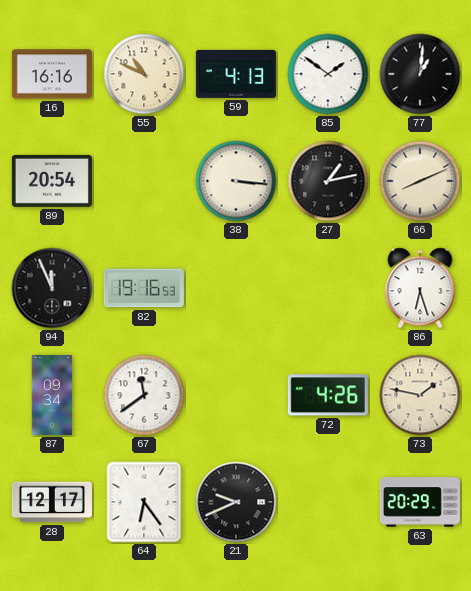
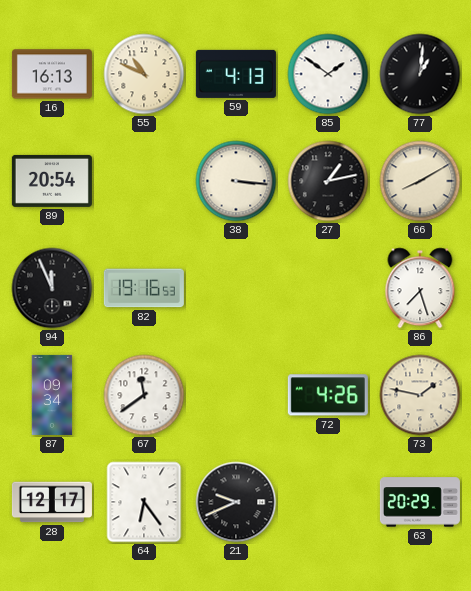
16: 16:16 -> 16:13
66: 8:11 -> 8:10
86: 6:27 -> 7:27
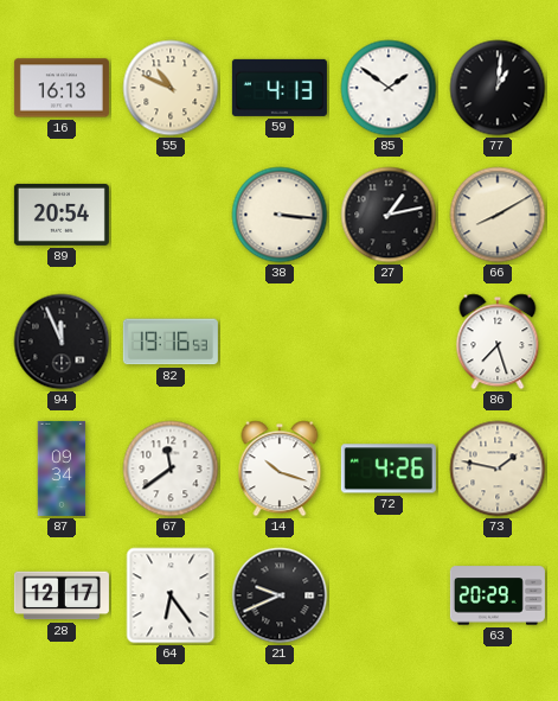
14: none -> 10:18
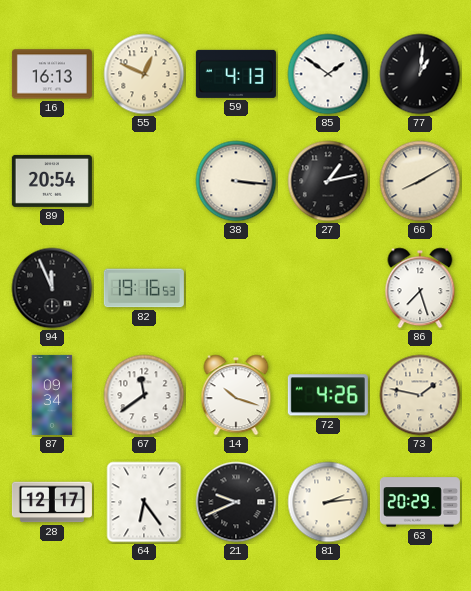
55: 10:49 -> 12:49
81: none -> 2:14
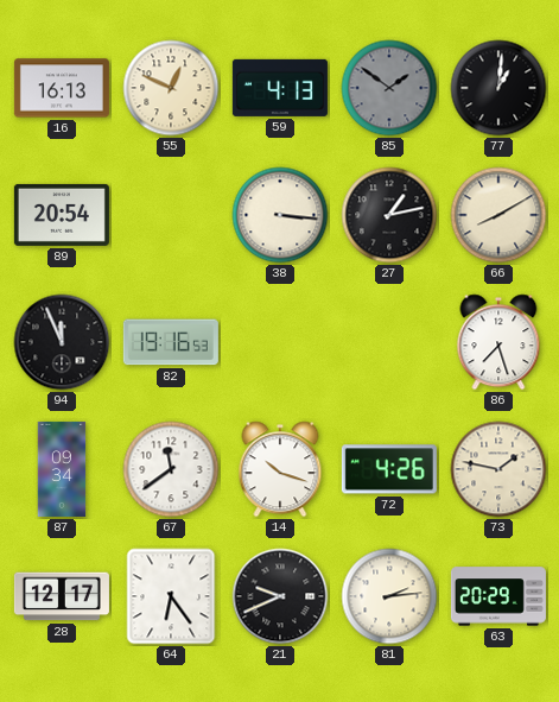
85 dial: white -> grey
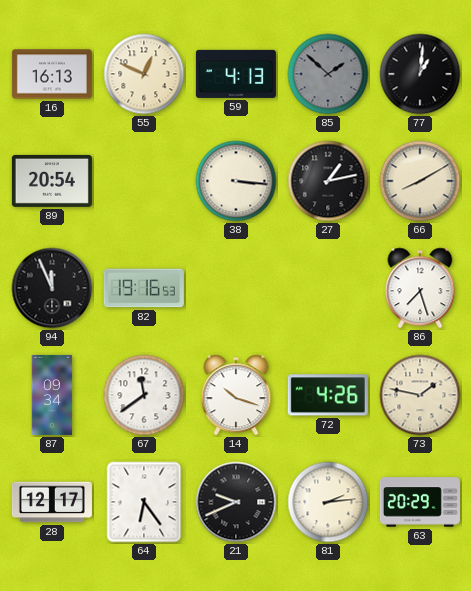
85: 1:51 -> 1:52
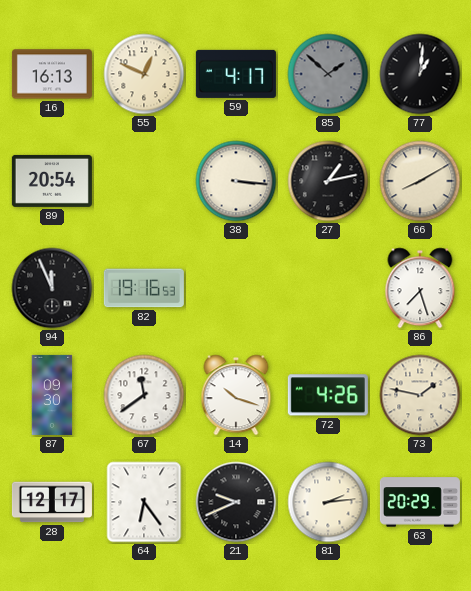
59: 4:13 -> 4:17
87: 09:34 -> 09:30
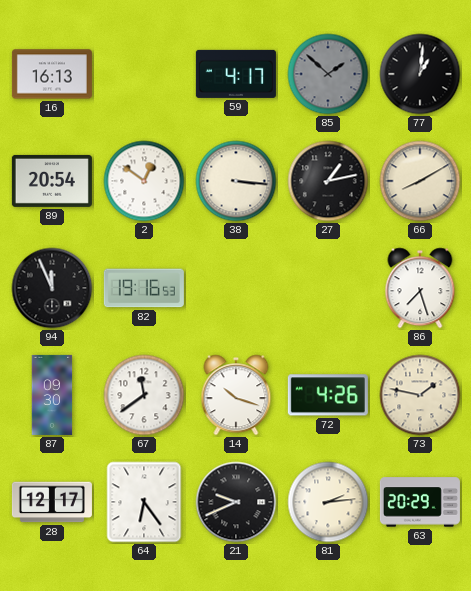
55: 12:49 -> none
2: none -> 12:51
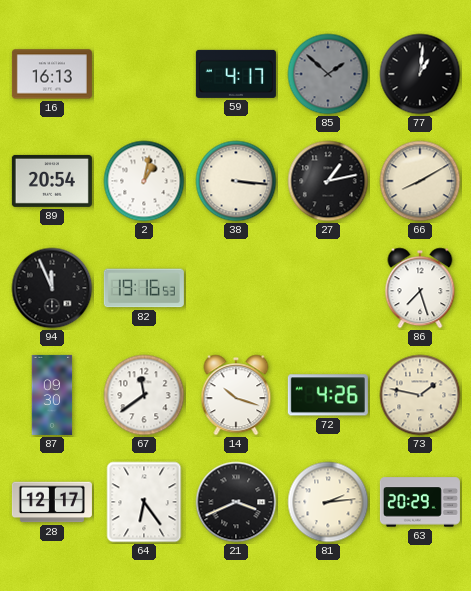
2: 12:51 -> 1:02
21: 9:41 -> 3:41
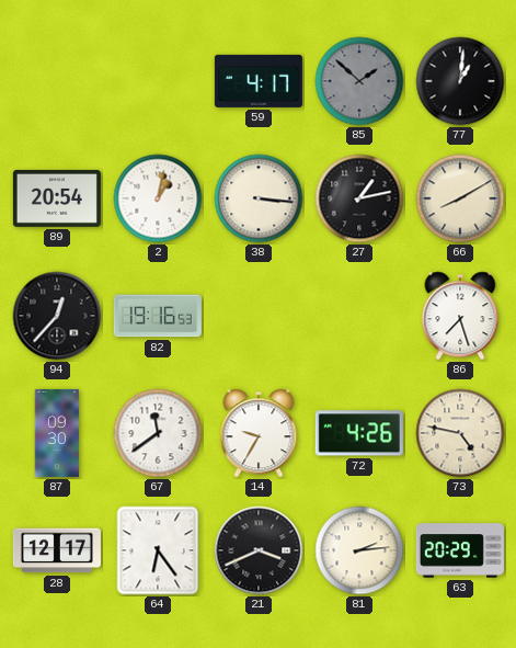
16: 16:13 -> none
94: 11:56 -> 12:37
14: 10:18 -> 9:35
73: 1:47 -> 4:47
